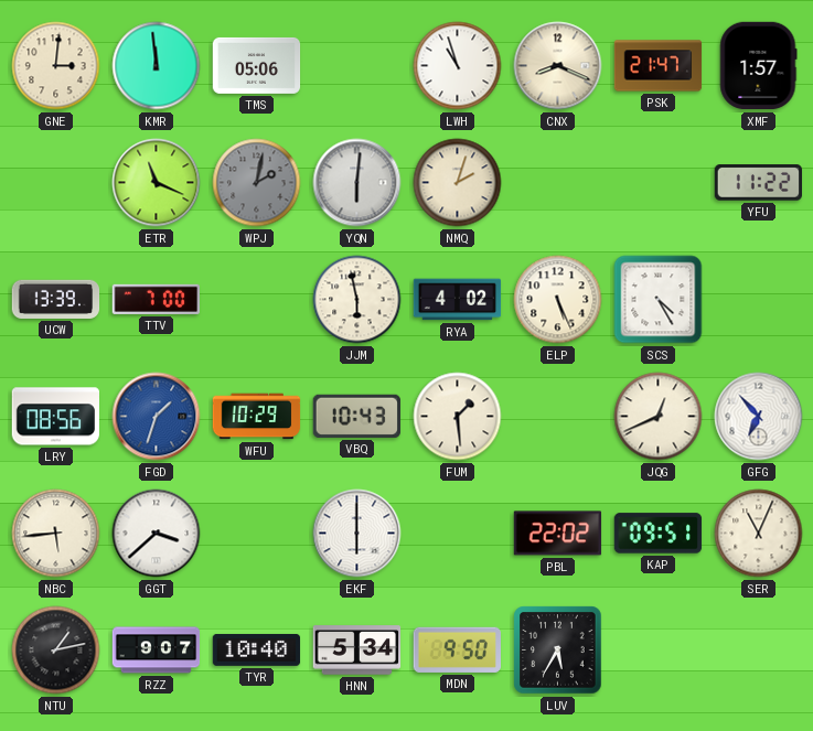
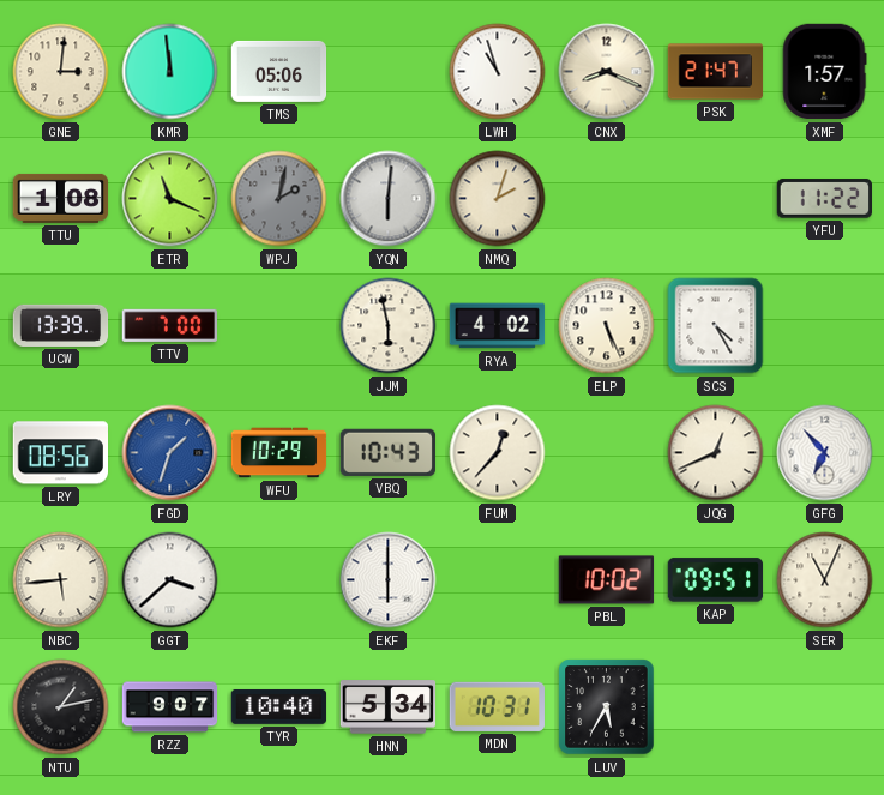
TTU: none -> 1:08
FUM: 1:29 -> 12:37
PBL: 22:02 -> 10:02
MDN: 9:50 -> 10:31
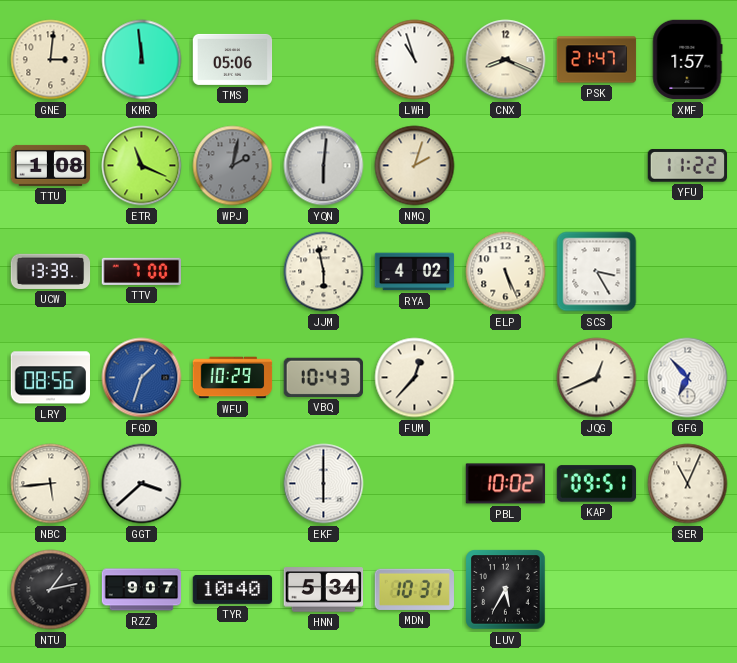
SCS: 4:25 -> 3:25
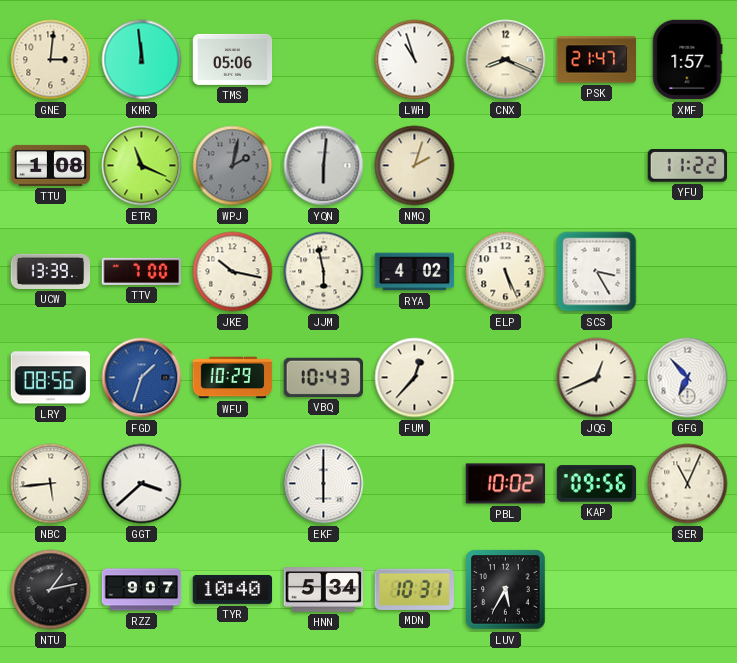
JKE: none -> 10:17
KAP: 09:51 -> 09:56
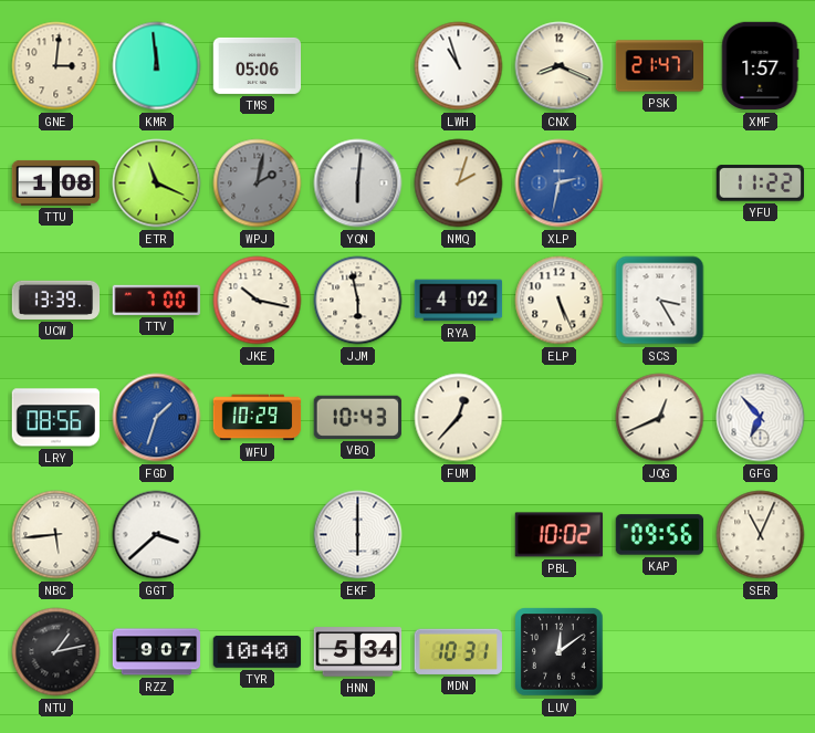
XLP: none -> 2:32
LUV: 5:35 -> 12:09
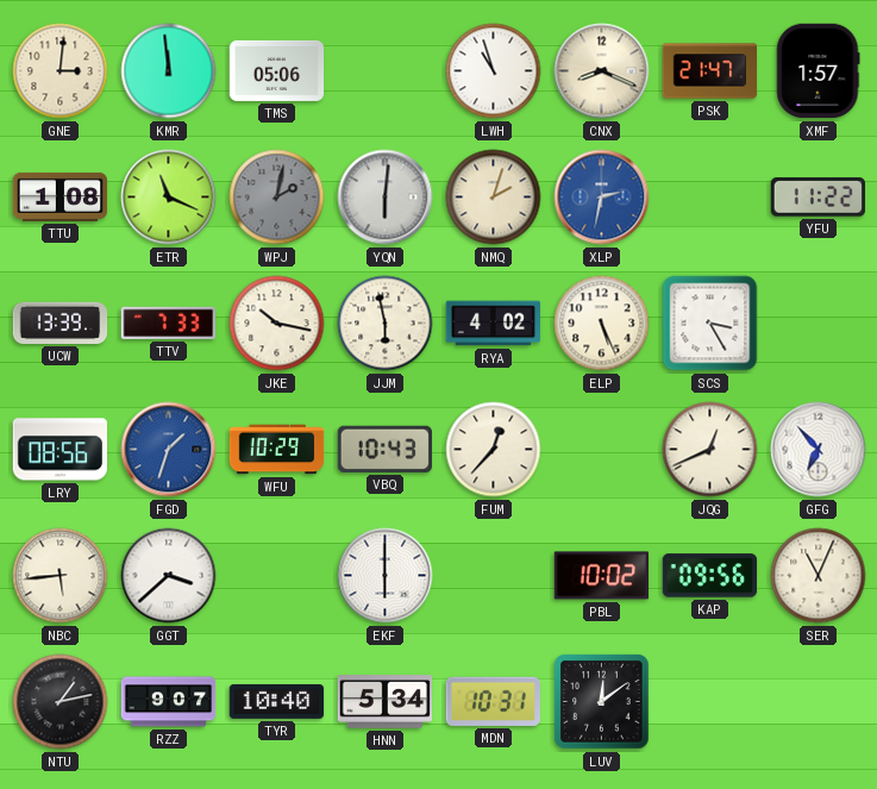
TTV: 7:00 -> 7:33
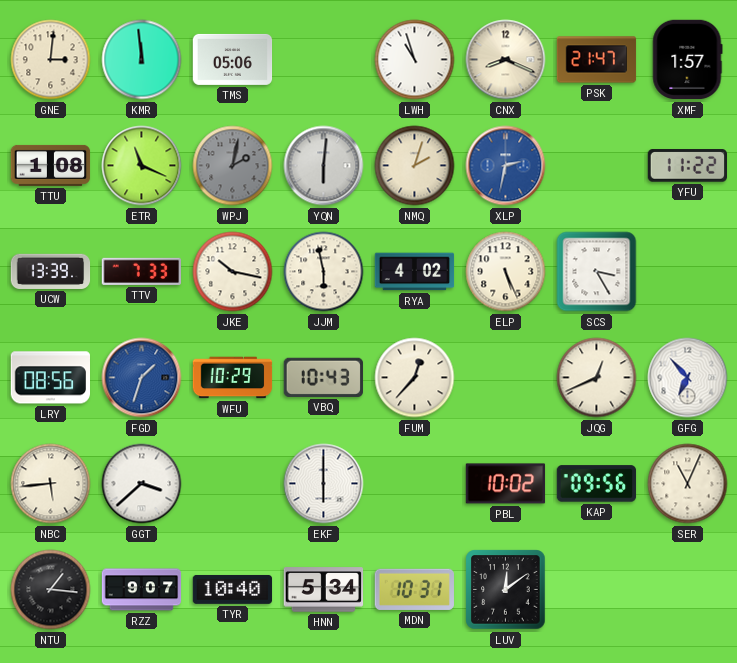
NTU: 1:13 -> 1:16
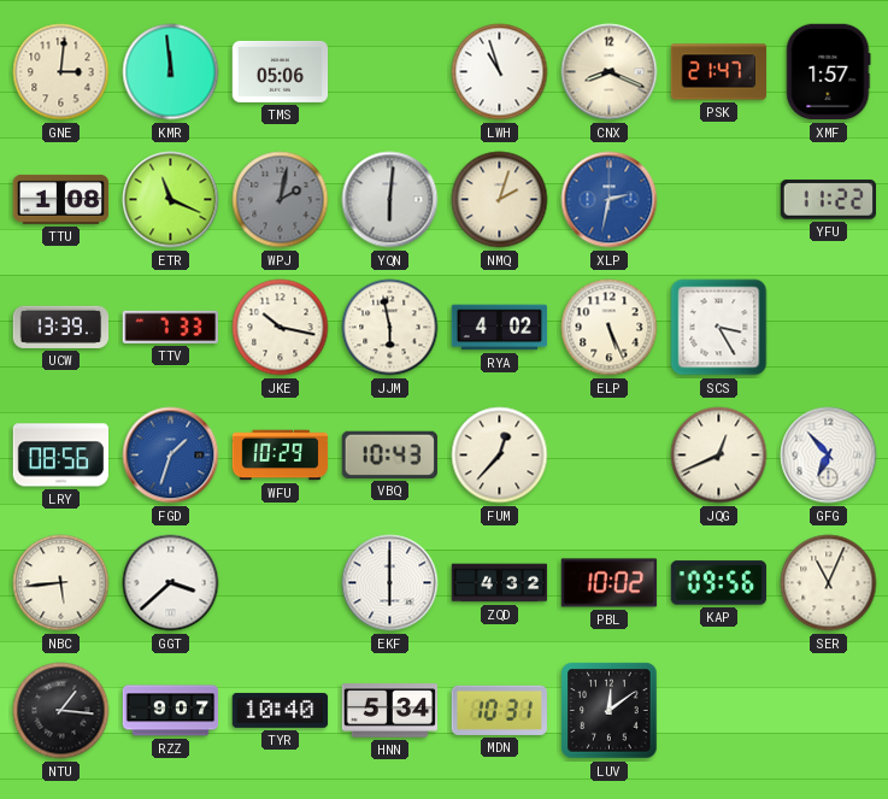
ZQD: none -> 4:32
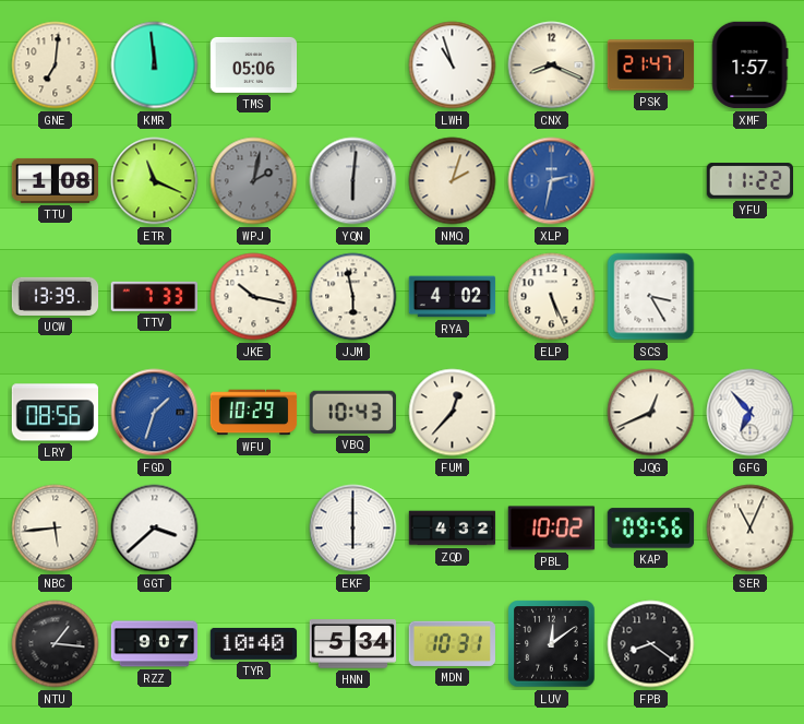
GNE: 3:01 -> 7:01
FPB: none -> 8:21
